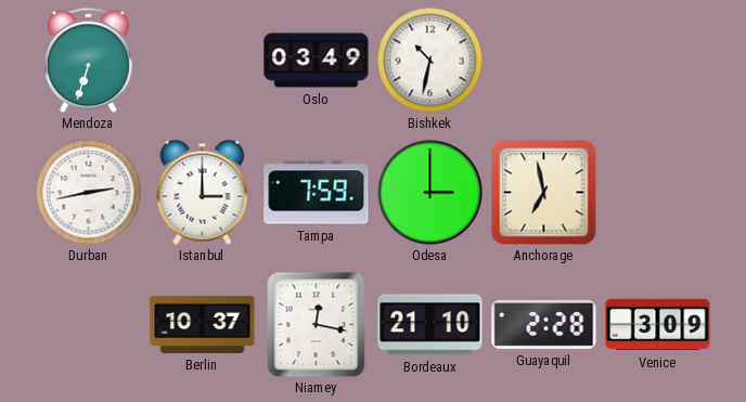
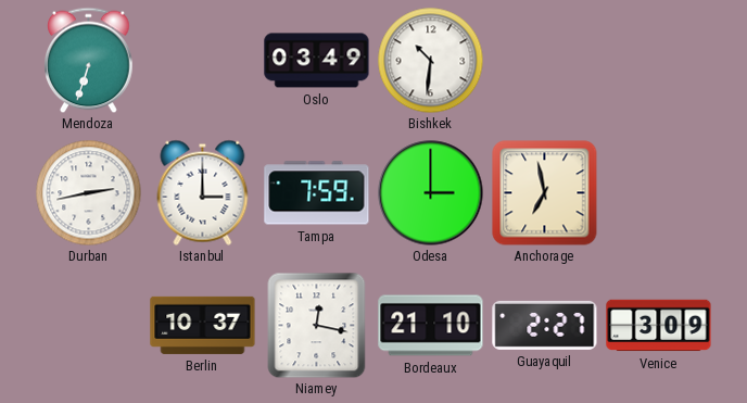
Bishkek: 10:32 -> 10:31
Guayaquil: 2:28 -> 2:27
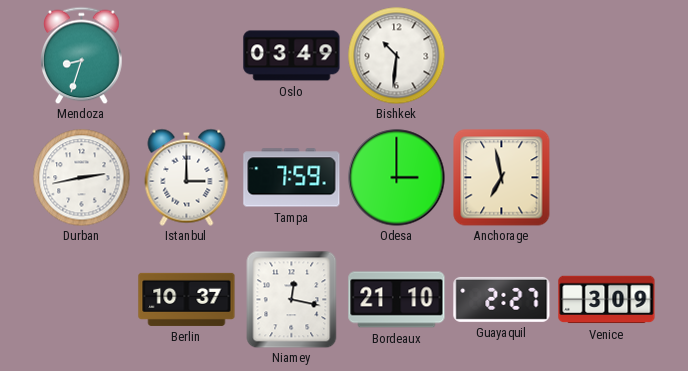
Mendoza: 6:33 -> 8:33
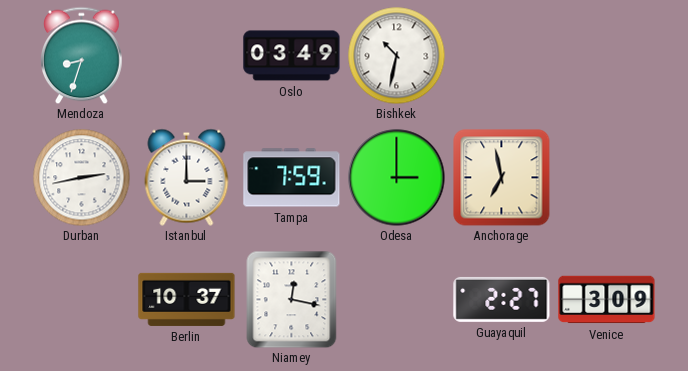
Bishkek: 10:31 -> 10:32
Bordeaux: 21:10 -> none
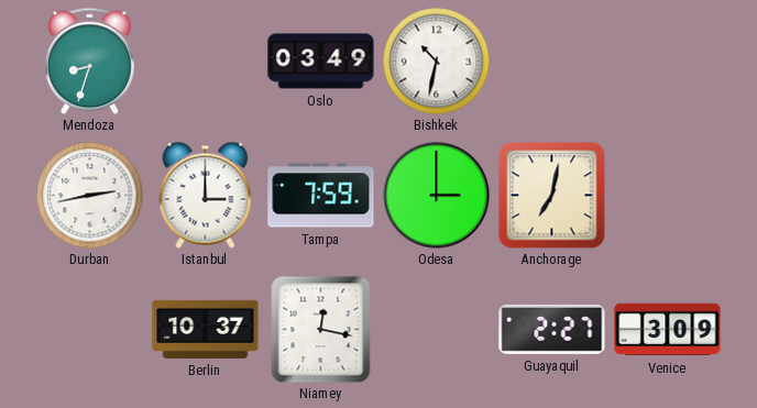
Anchorage: 6:58 -> 7:02
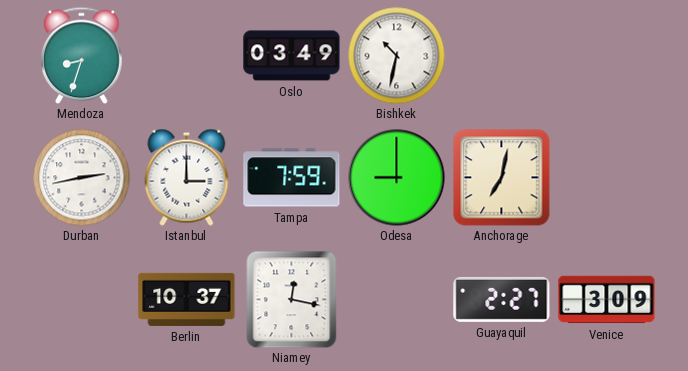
Odesa: 3:00 -> 9:00
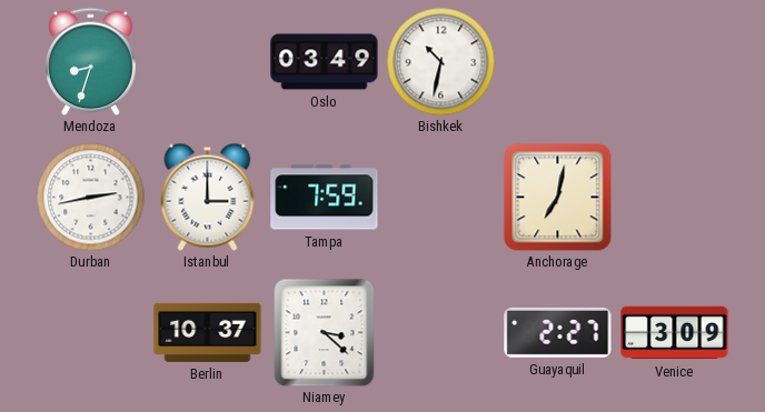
Odesa: 9:00 -> none
Niamey: 12:17 -> 3:22
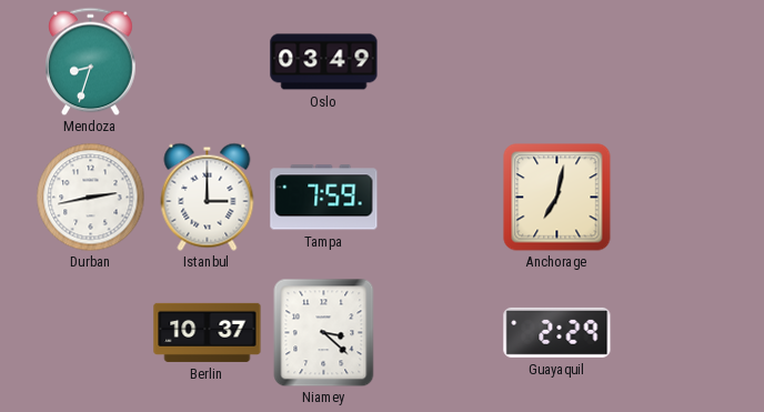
Bishkek: 10:32 -> none
Guayaquil: 2:27 -> 2:29
Venice: 3:09 -> none
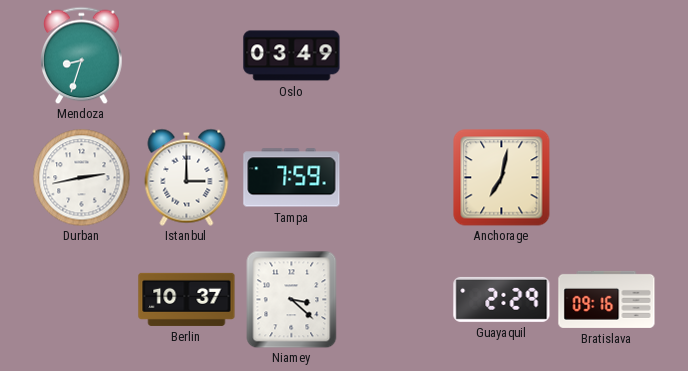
Bratislava: none -> 09:16
